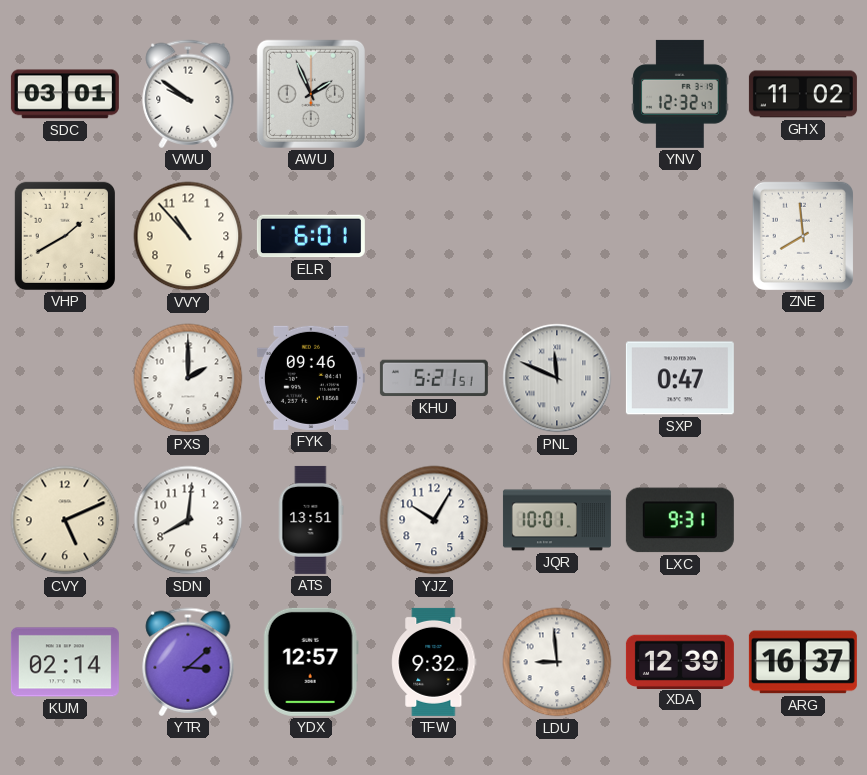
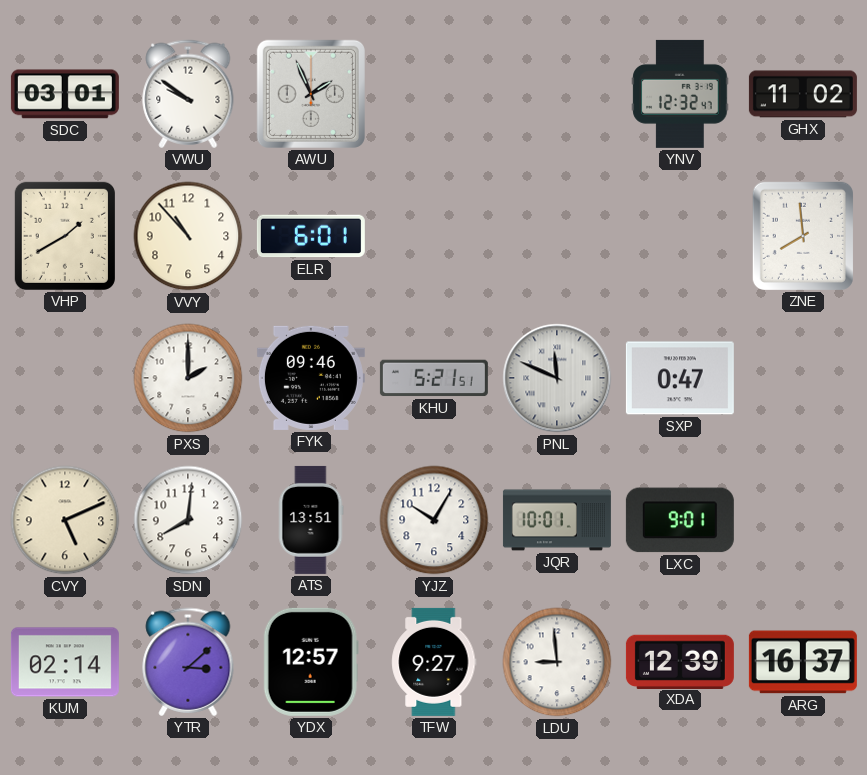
LXC: 9:31 -> 9:01
TFW: 9:32 -> 9:27
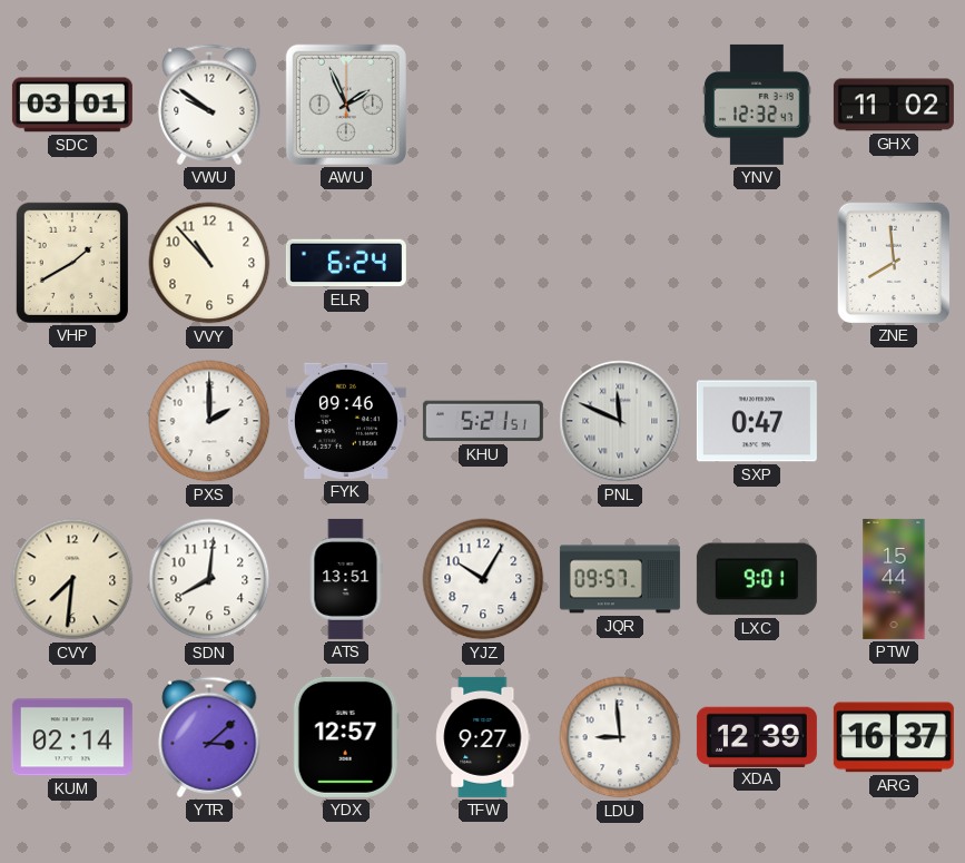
ELR: 6:01 -> 6:24
CVY: 5:11 -> 7:31
JQR: 10:01 -> 09:57
PTW: none -> 15:44
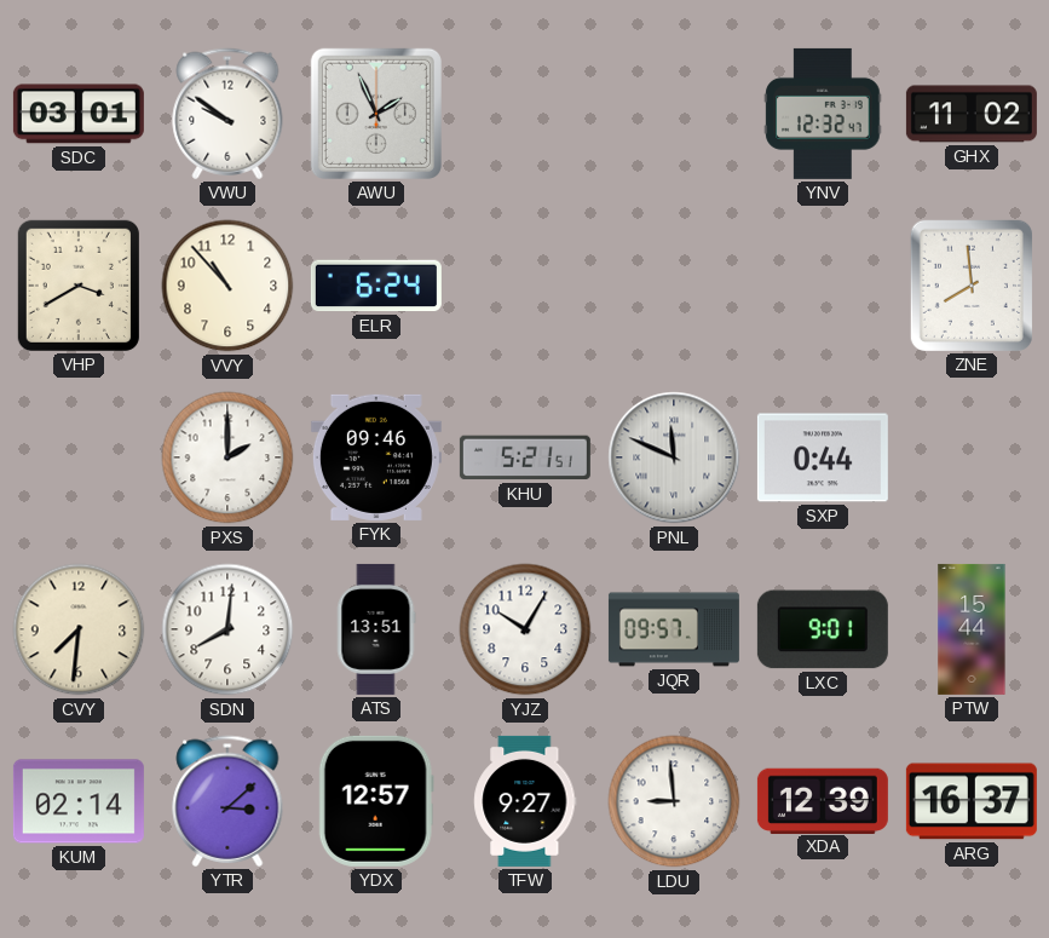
VHP: 1:40 -> 3:40
SXP: 0:47 -> 0:44
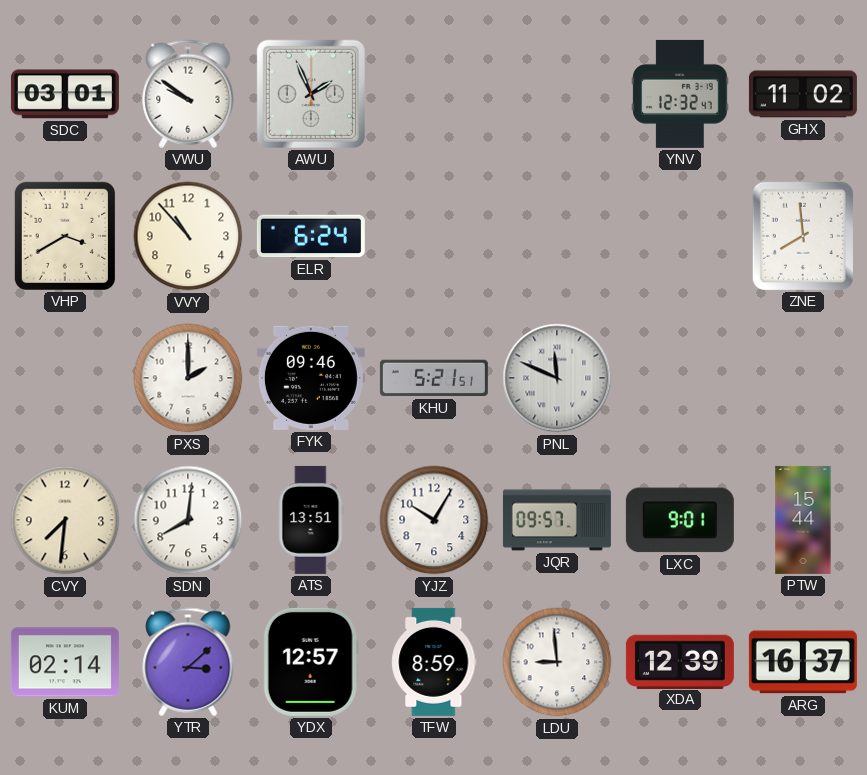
SXP: 0:44 -> none
TFW: 9:27 -> 8:59
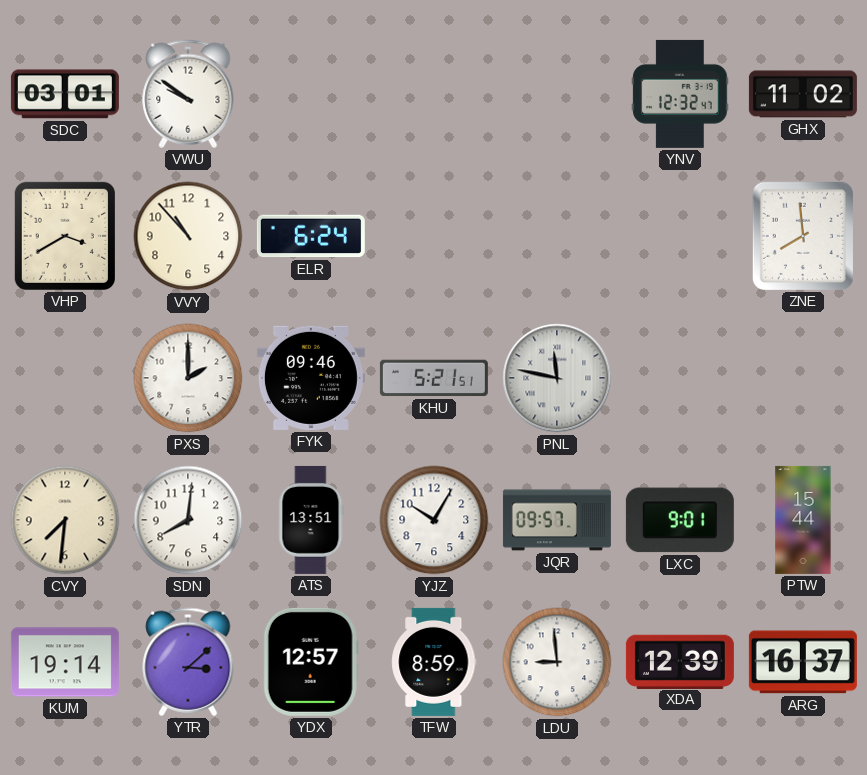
AWU: 1:56 -> none
PNL: 11:49 -> 11:47
KUM: 02:14 -> 19:14
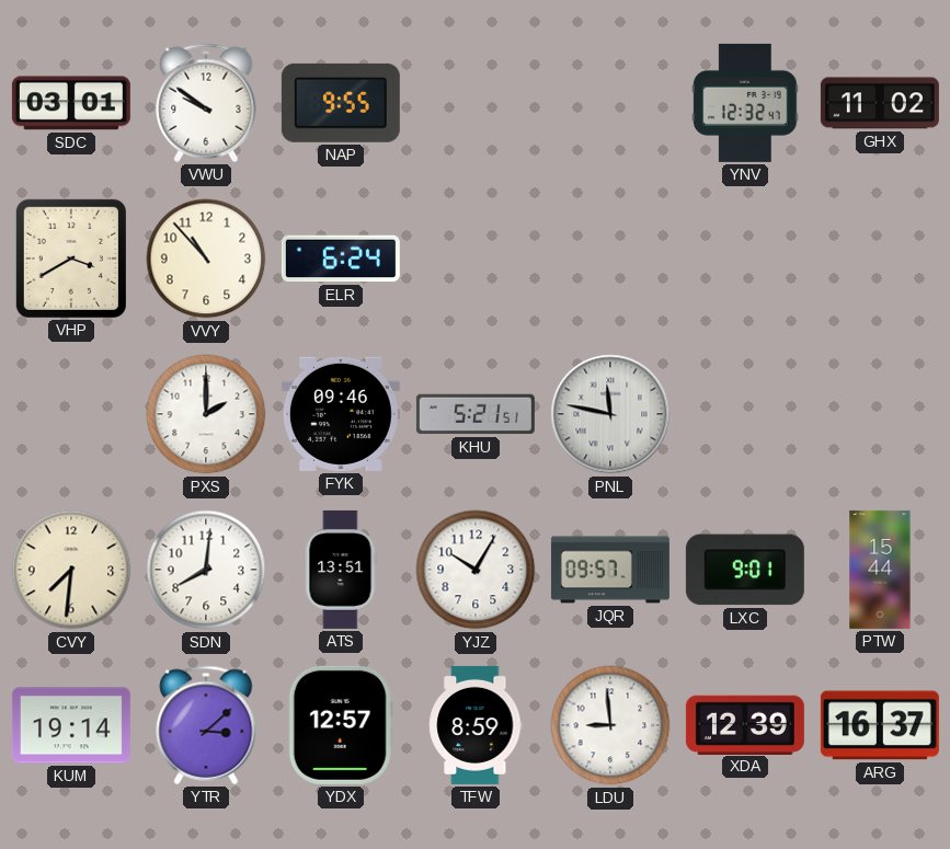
NAP: none -> 9:55
ZNE: 7:59 -> none
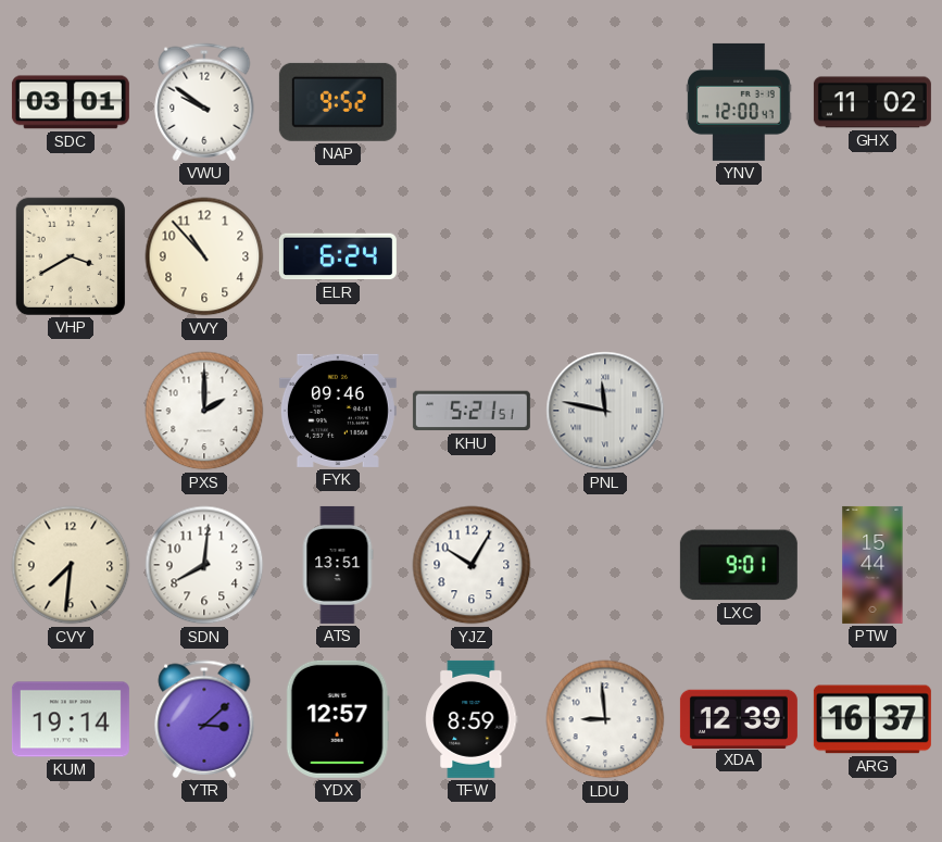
NAP: 9:55 -> 9:52
YNV: 12:32 -> 12:00
JQR: 09:57 -> none
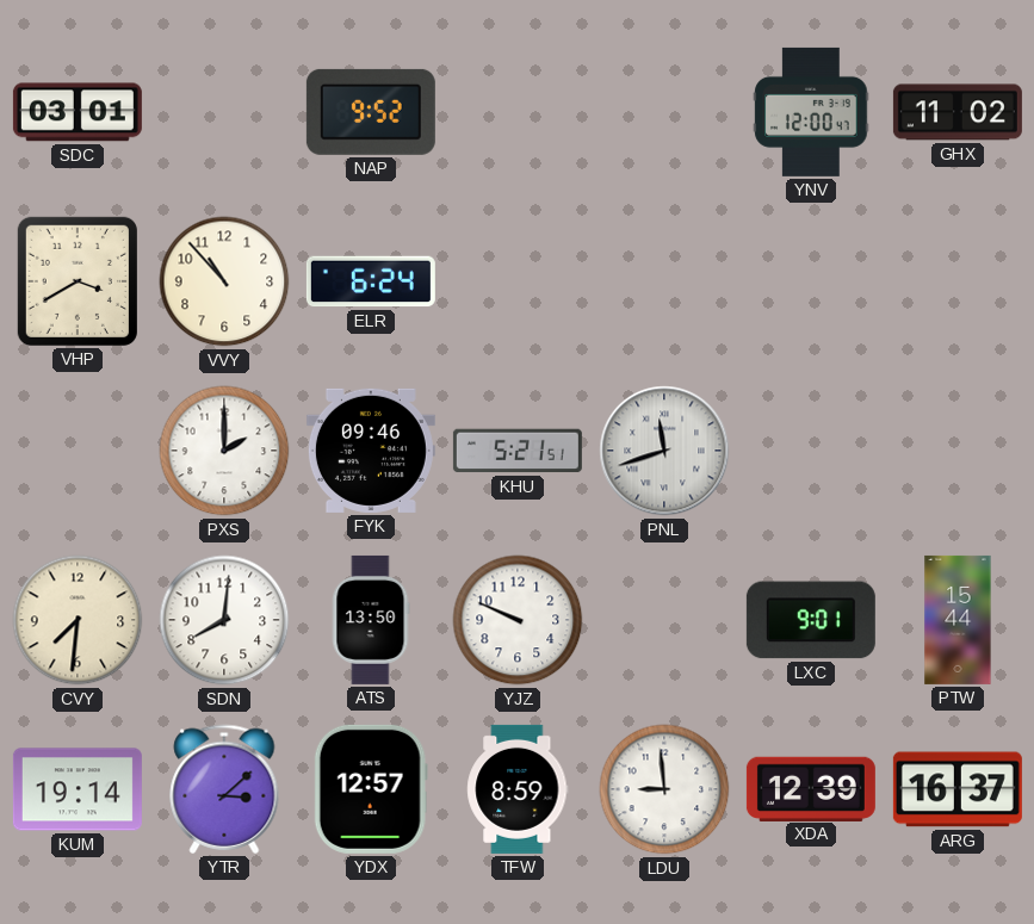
VWU: 9:51 -> none
PNL: 11:47 -> 11:42
ATS: 13:51 -> 13:50
YJZ: 10:05 -> 9:49
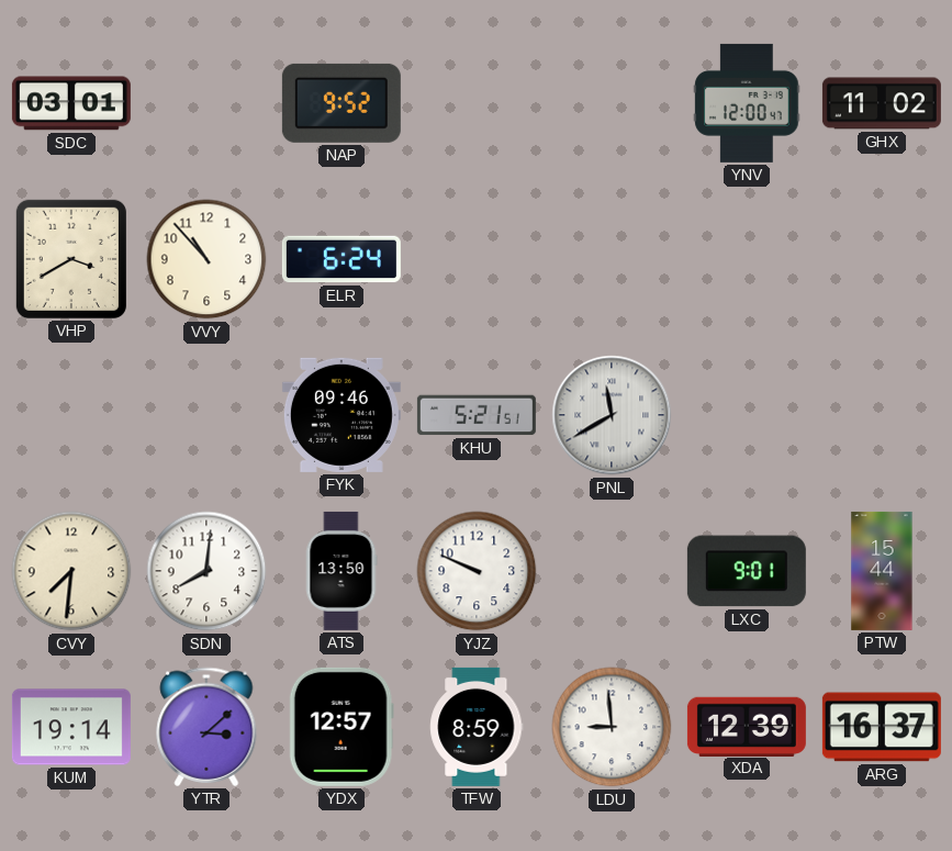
PXS: 2:00 -> none
PNL: 11:42 -> 11:40
